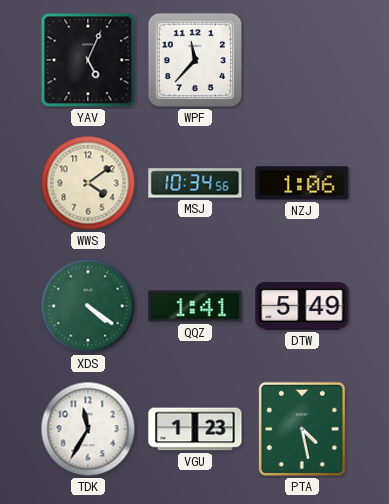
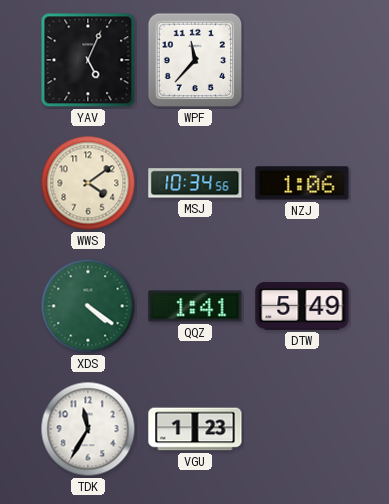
PTA: 4:28 -> none
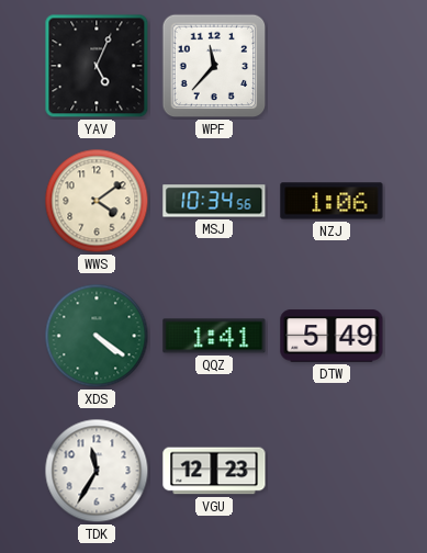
VGU: 1:23 -> 12:23
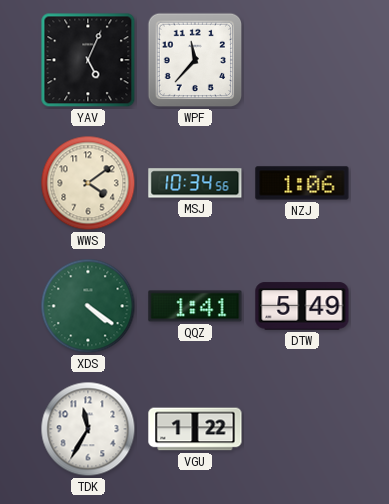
VGU: 12:23 -> 1:22
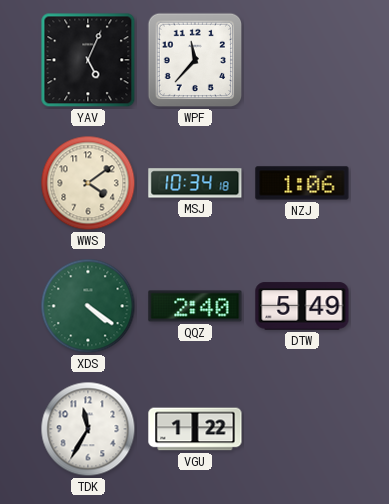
MSJ: 10:34:56 -> 10:34:18
QQZ: 1:41 -> 2:40
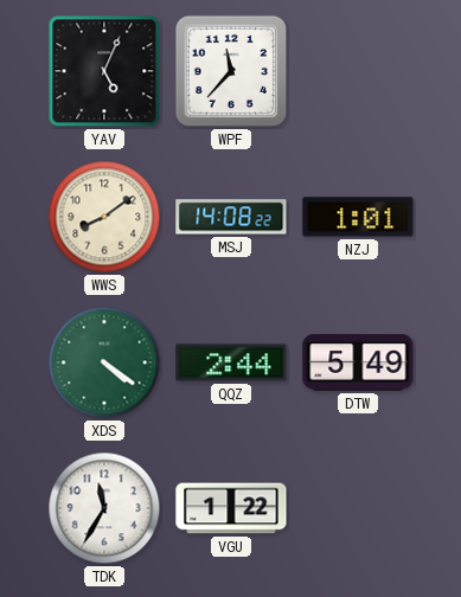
WWS: 4:09 -> 8:09
MSJ: 10:34 -> 14:08
NZJ: 1:06 -> 1:01
QQZ: 2:40 -> 2:44
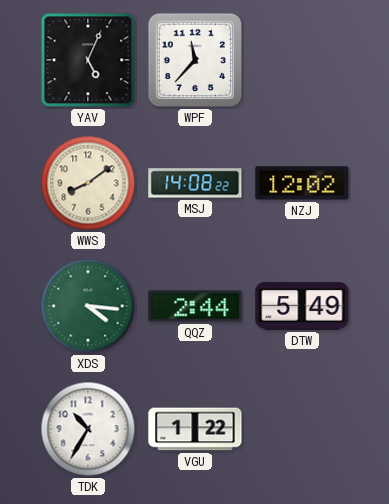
NZJ: 1:01 -> 12:02
XDS: 4:21 -> 4:16
TDK: 11:35 -> 10:35
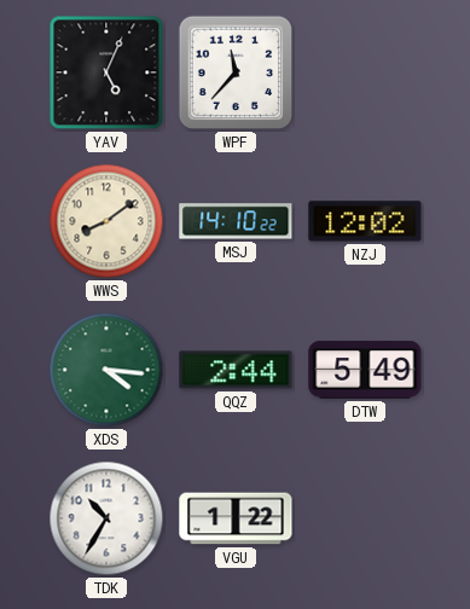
MSJ: 14:08 -> 14:10
